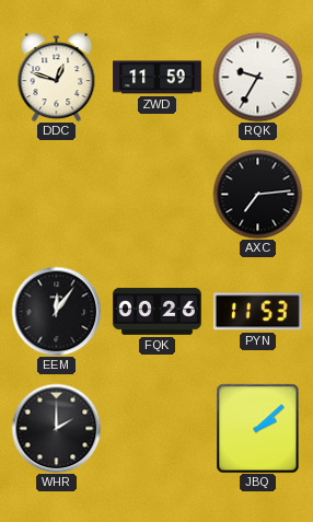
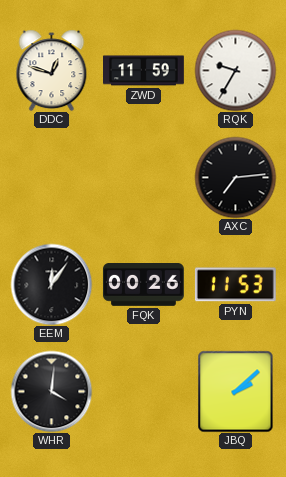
WHR: 2:00 -> 4:01
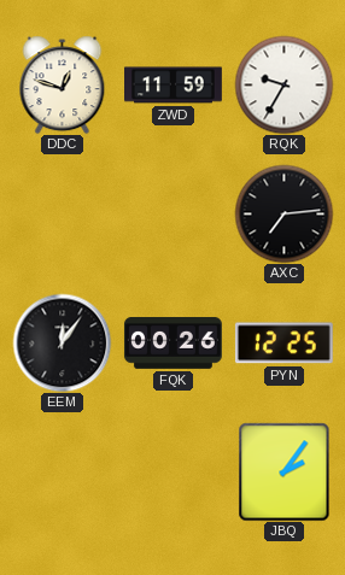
PYN: 11:53 -> 12:25
WHR: 4:01 -> none
JBQ: 2:08 -> 2:06
